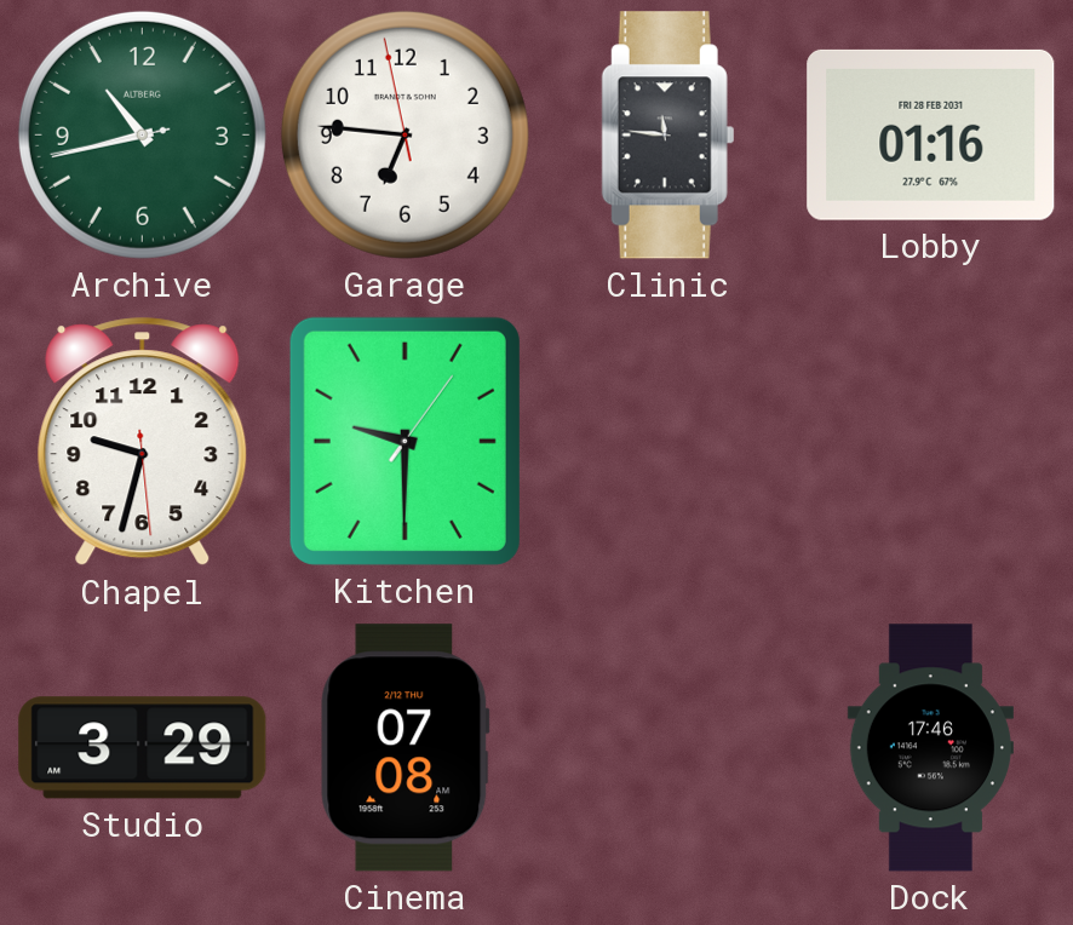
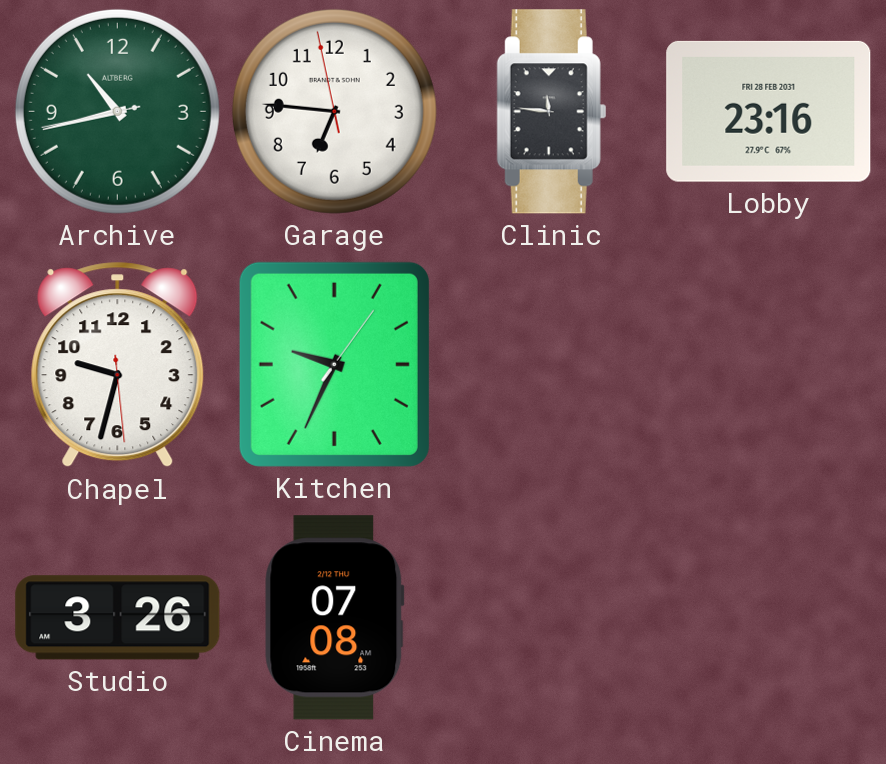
Lobby: 01:16 -> 23:16
Kitchen: 9:30 -> 9:34
Studio: 3:29 -> 3:26
Dock: 17:46 -> none
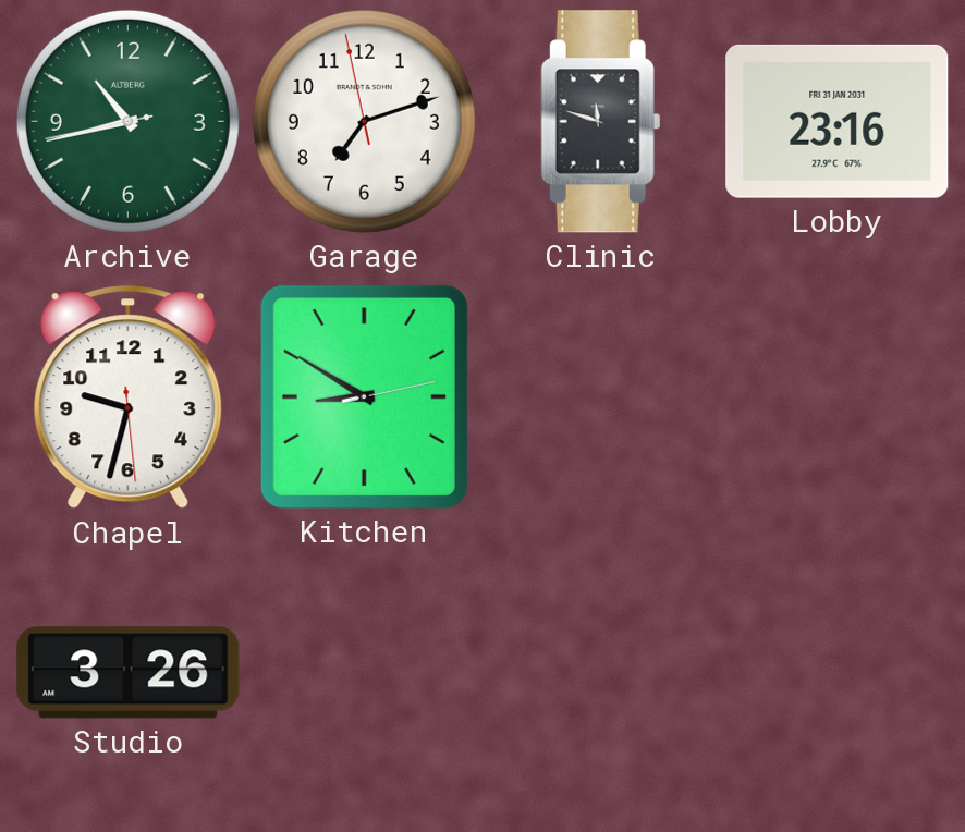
Garage: 6:45 -> 7:11
Clinic: 11:46 -> 11:48
Lobby date: FRI 28 FEB 2031 -> FRI 31 JAN 2031
Kitchen: 9:34 -> 8:50
Cinema: 07:08 -> none
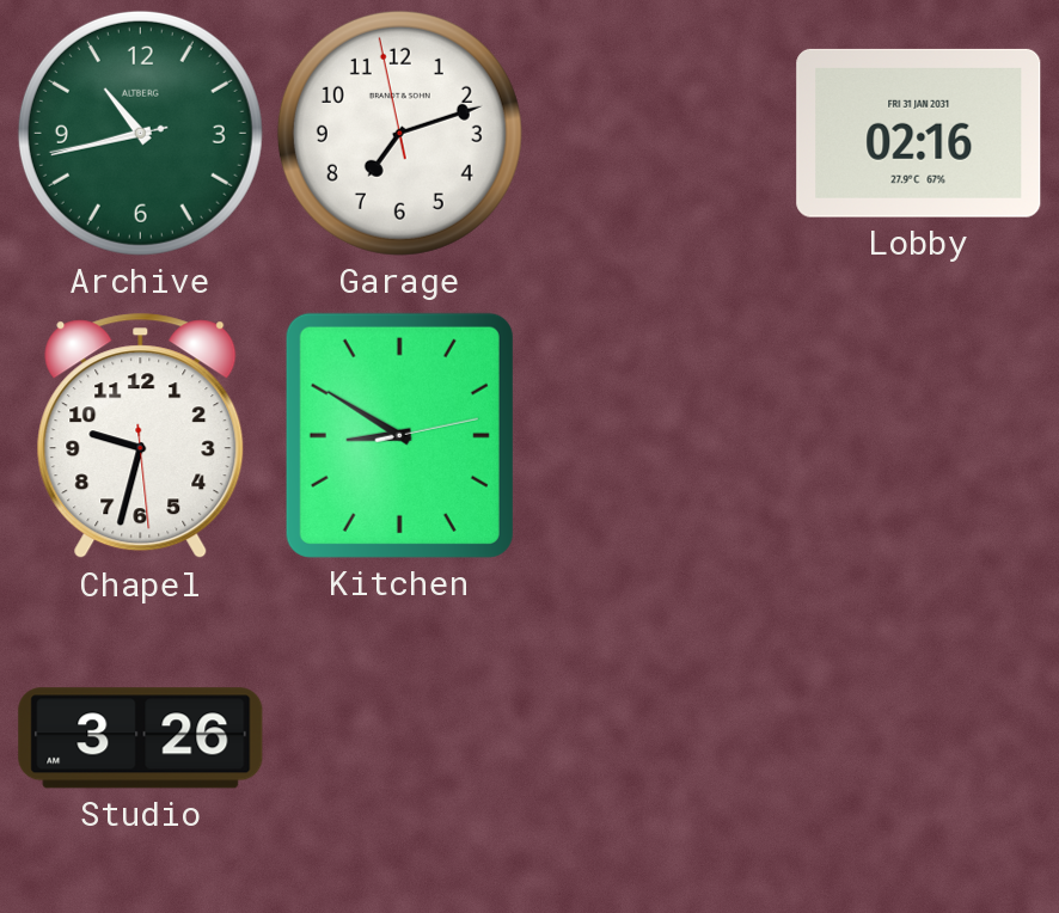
Clinic: 11:48 -> none
Lobby: 23:16 -> 02:16
